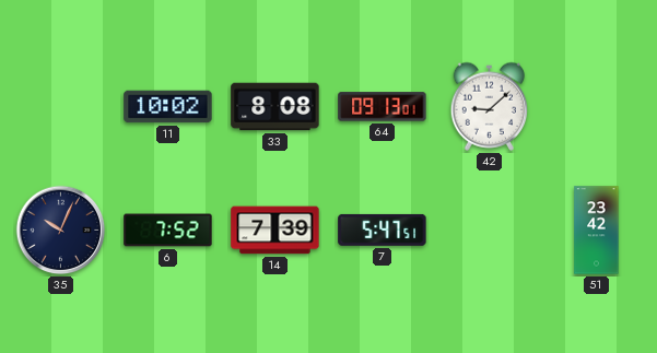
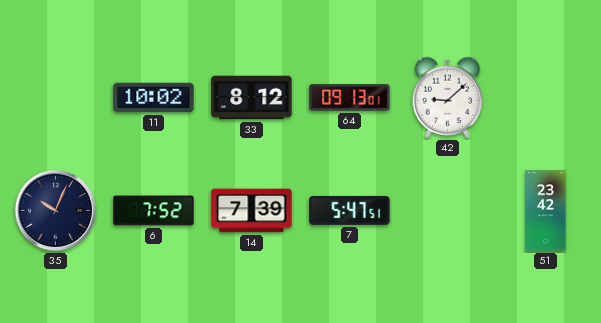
33: 8:08 -> 8:12
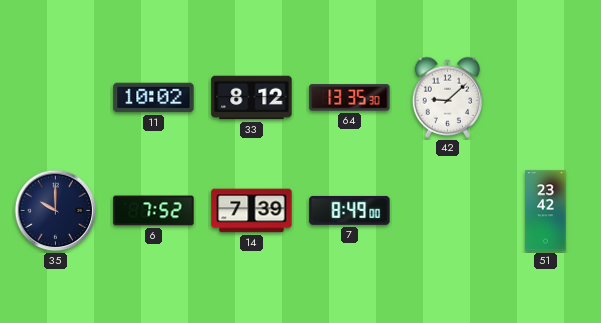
64: 09:13 -> 13:35
35: 10:04 -> 10:00
7: 5:47 -> 8:49
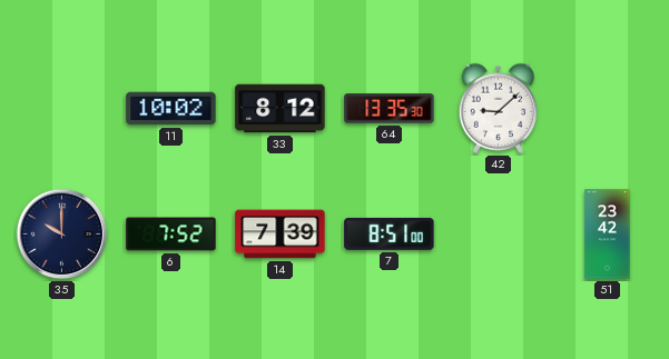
7: 8:49 -> 8:51
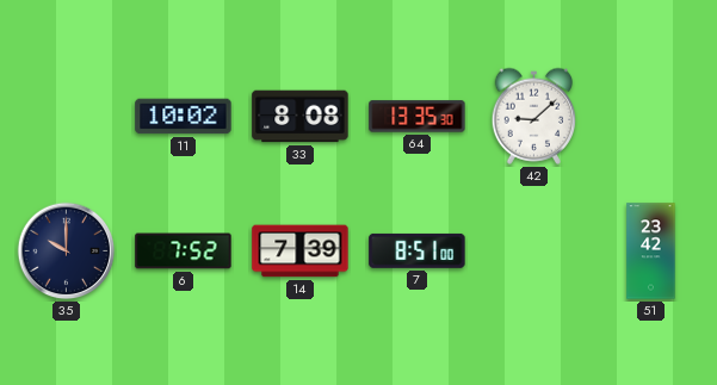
33: 8:12 -> 8:08
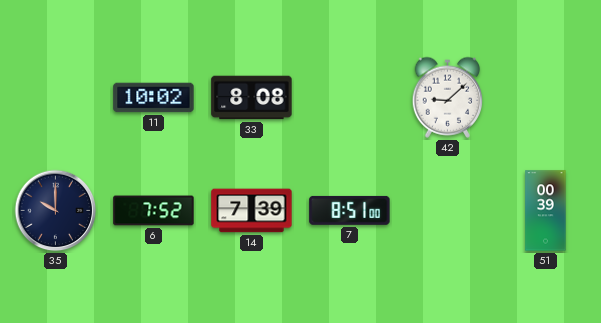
64: 13:35 -> none
51: 23:42 -> 00:39
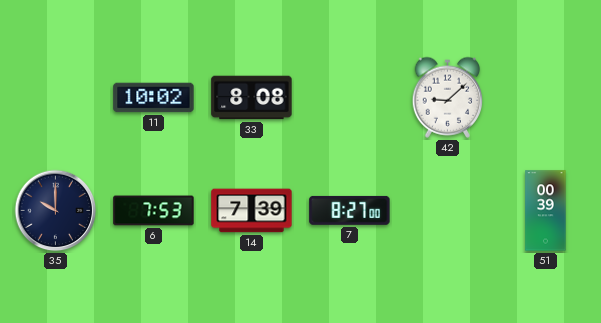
6: 7:52 -> 7:53
7: 8:51 -> 8:27
